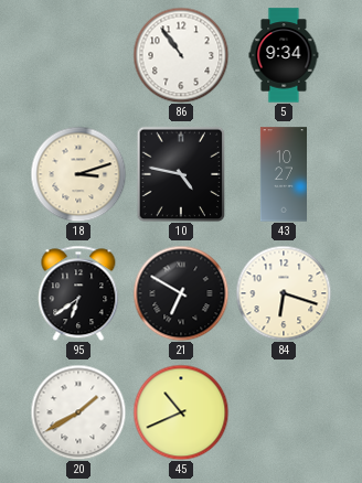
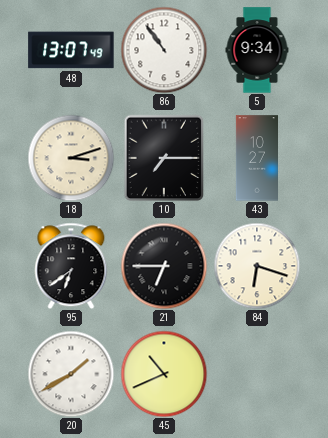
48: none -> 13:07
10: 4:47 -> 7:15
21: 6:50 -> 6:45
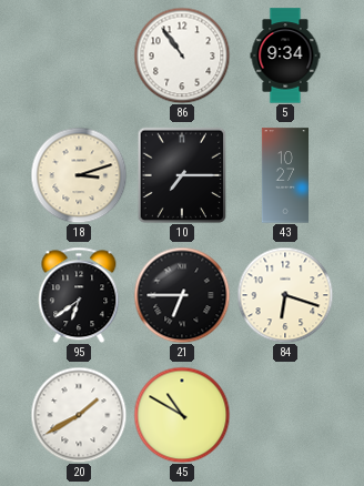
48: 13:07 -> none
45: 10:41 -> 10:50
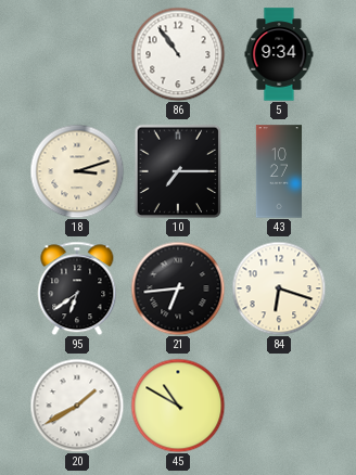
21: 6:45 -> 6:44
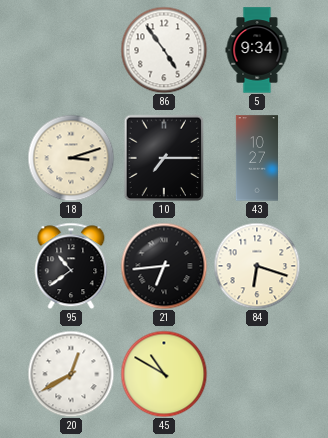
86: 10:54 -> 4:54
95: 6:39 -> 10:39
20: 1:40 -> 12:40
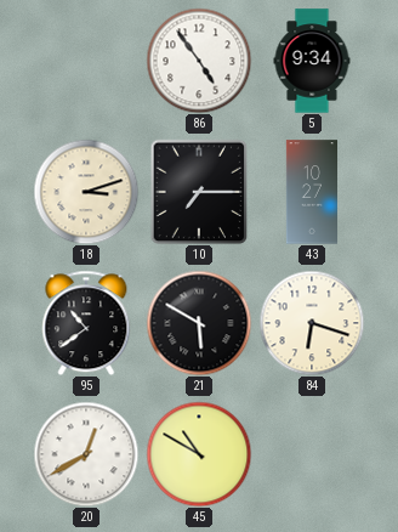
21: 6:44 -> 5:50
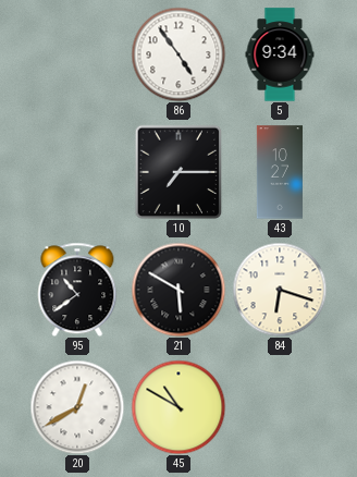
18: 3:12 -> none
